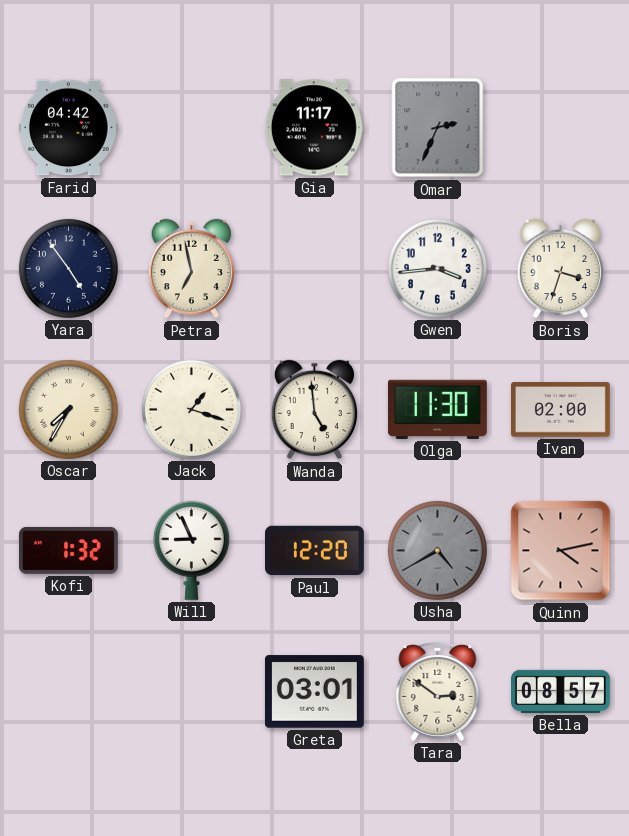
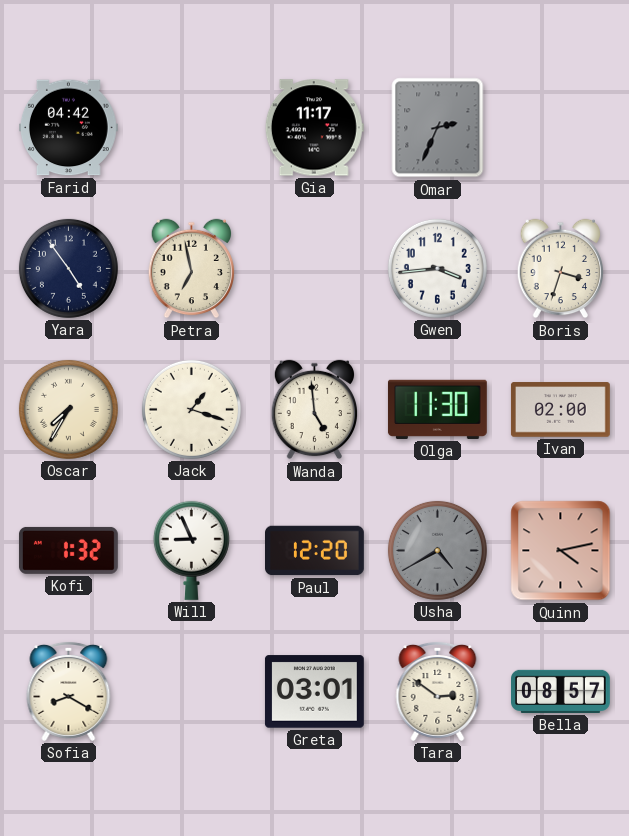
Sofia: none -> 8:20
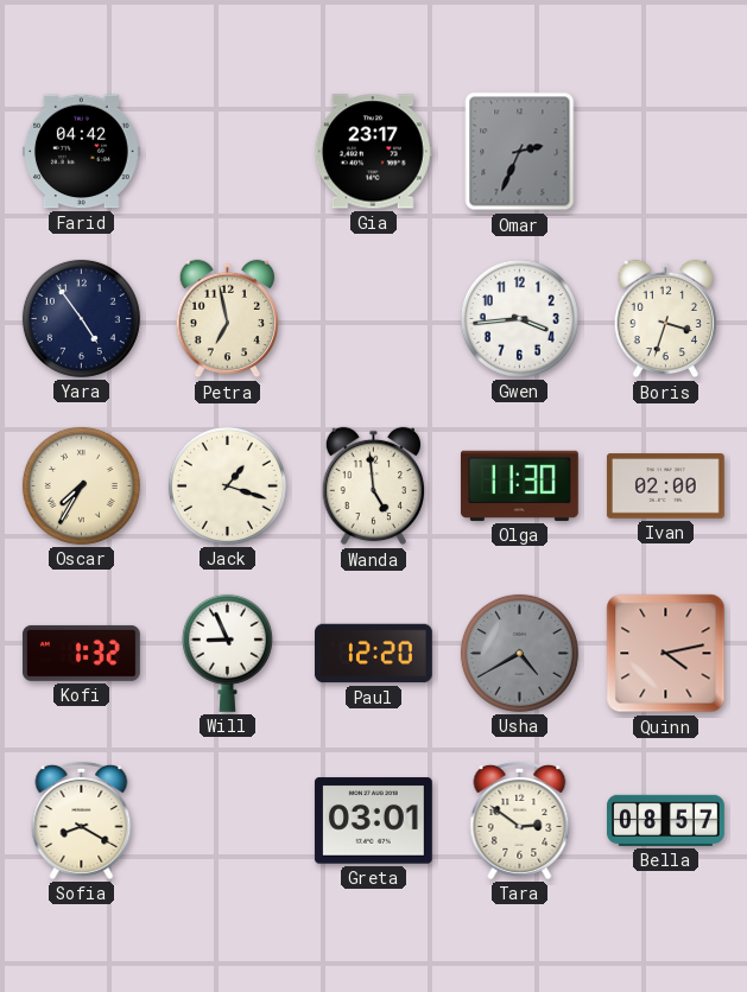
Gia: 11:17 -> 23:17
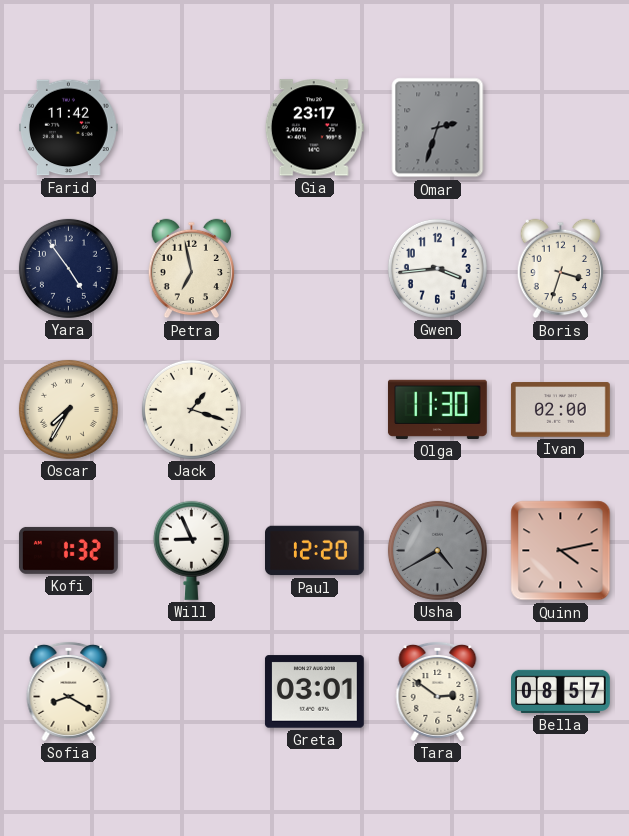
Farid: 04:42 -> 11:42
Omar: 2:34 -> 2:33
Wanda: 4:59 -> none
